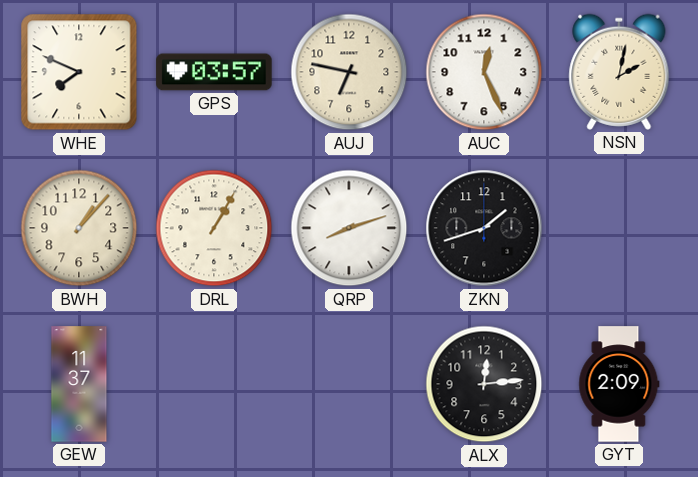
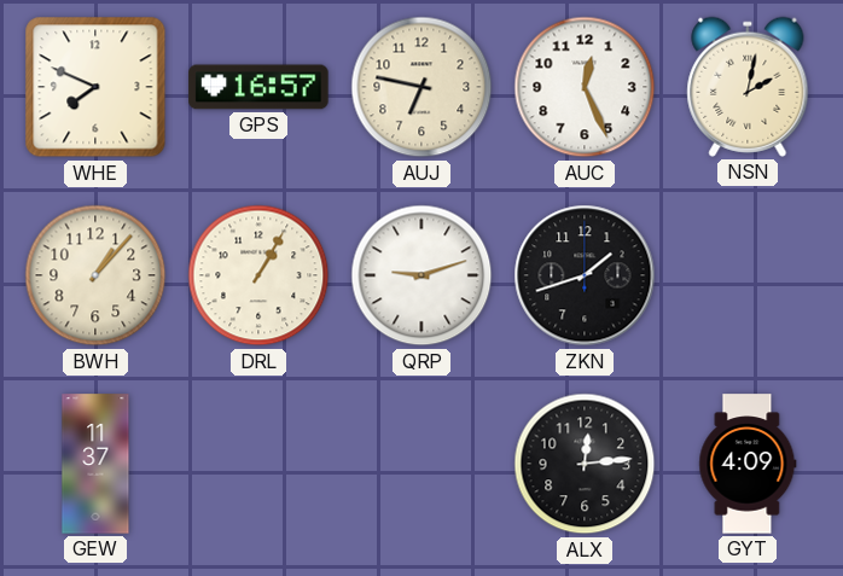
GPS: 03:57 -> 16:57
QRP: 8:12 -> 9:12
GYT: 2:09 -> 4:09
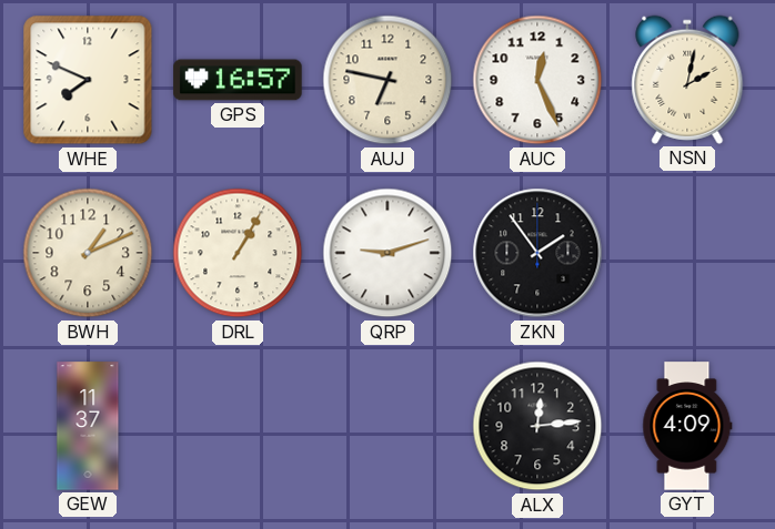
BWH: 1:07 -> 1:11
ZKN: 1:42 -> 1:54
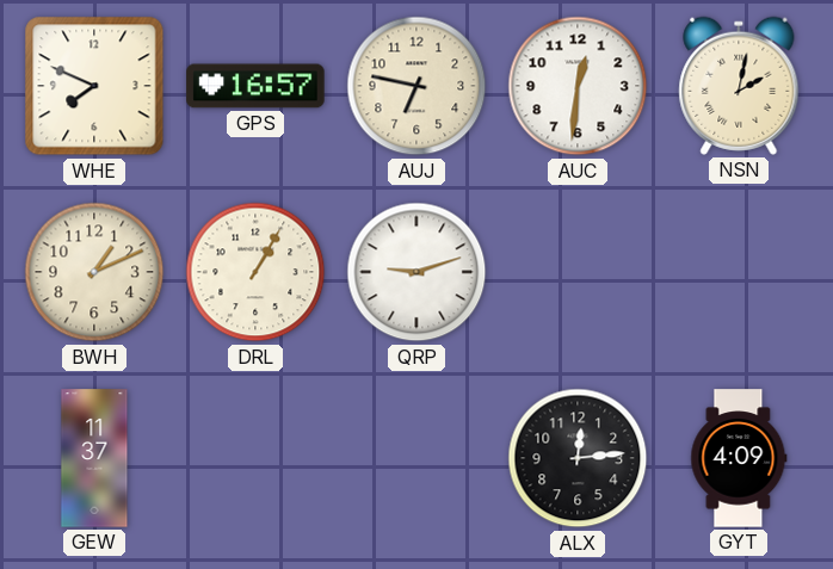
AUC: 12:26 -> 12:31
ZKN: 1:54 -> none
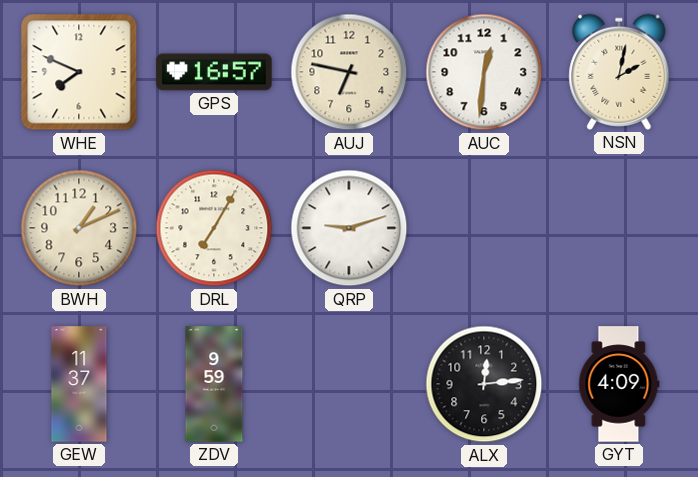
DRL: 1:05 -> 7:05
ZDV: none -> 9:59
